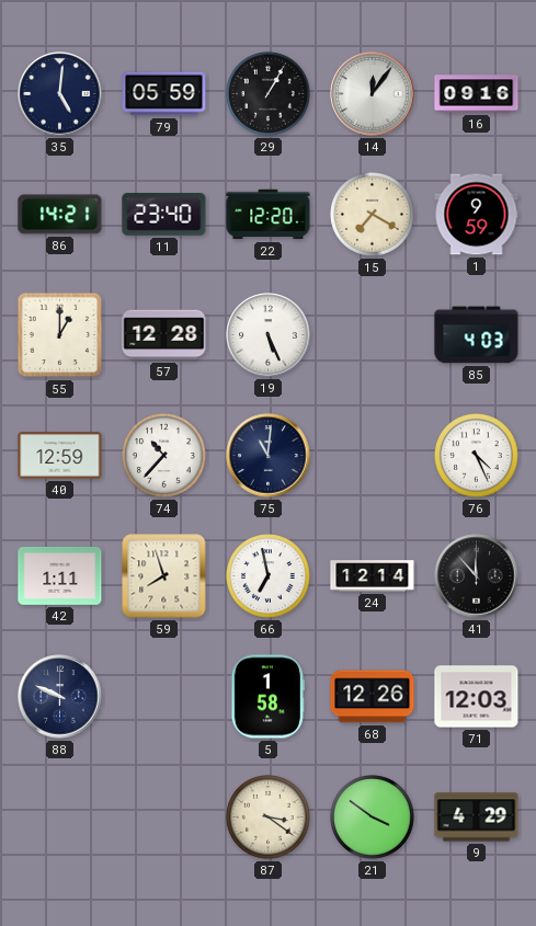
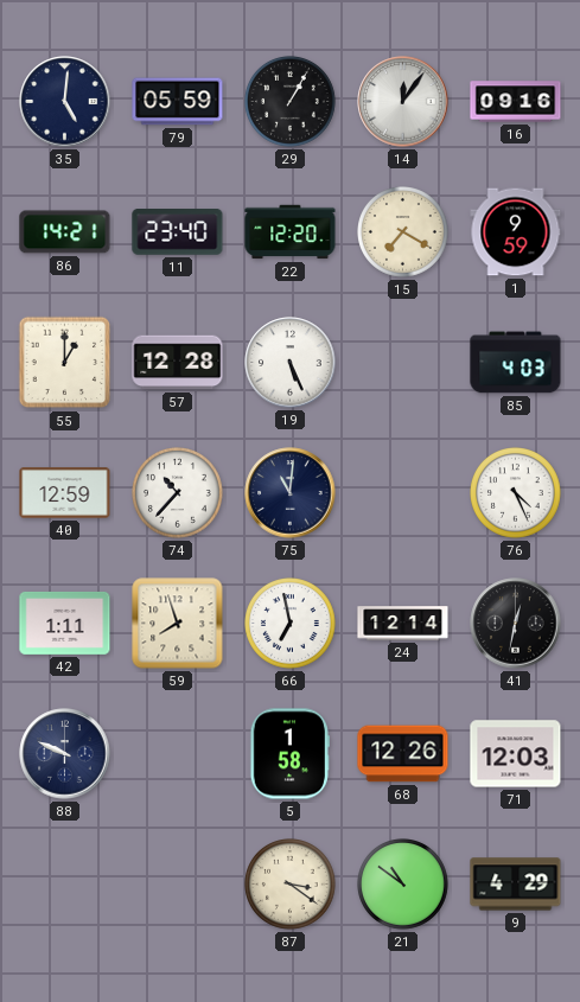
41: 11:53 -> 12:32
21: 3:51 -> 10:51
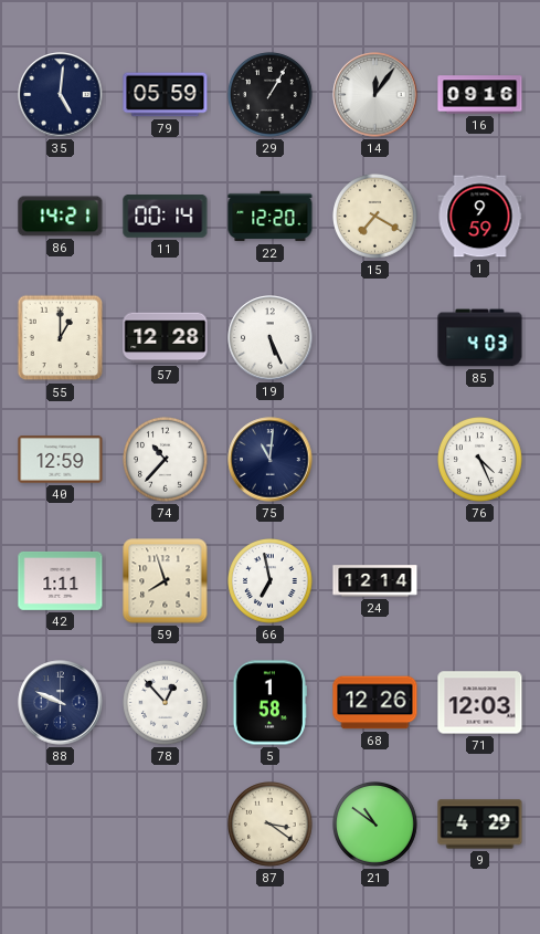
11: 23:40 -> 00:14
41: 12:32 -> none
78: none -> 12:53
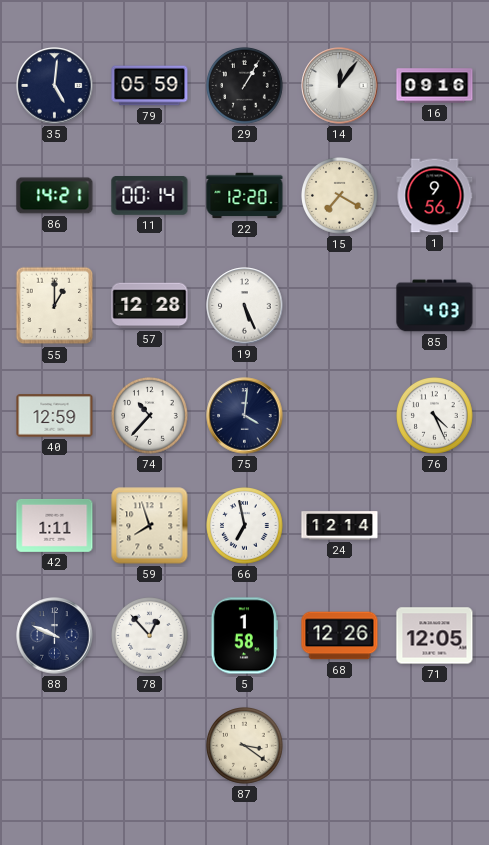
1: 9:59 -> 9:56
75: 11:01 -> 4:01
71: 12:03 -> 12:05
21: 10:51 -> none
9: 4:29 -> none
